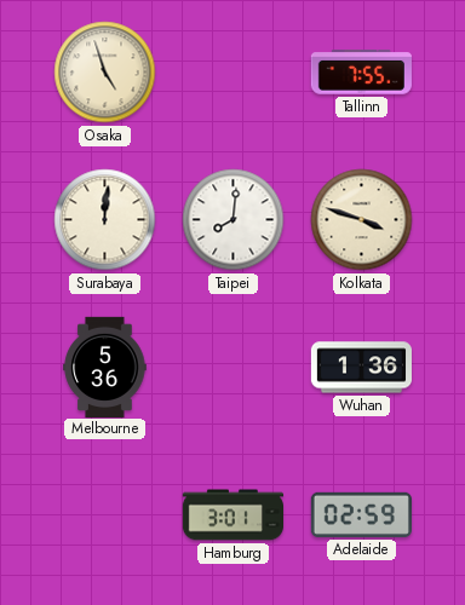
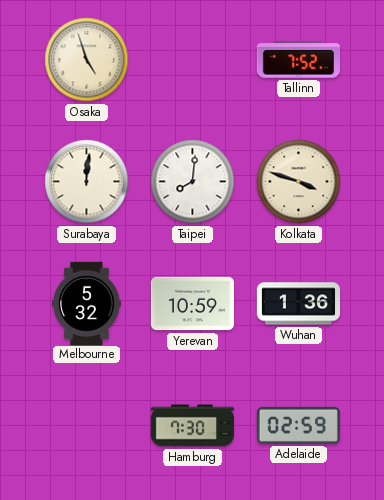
Tallinn: 7:55 -> 7:52
Melbourne: 5:36 -> 5:32
Yerevan: none -> 10:59
Hamburg: 3:01 -> 7:30
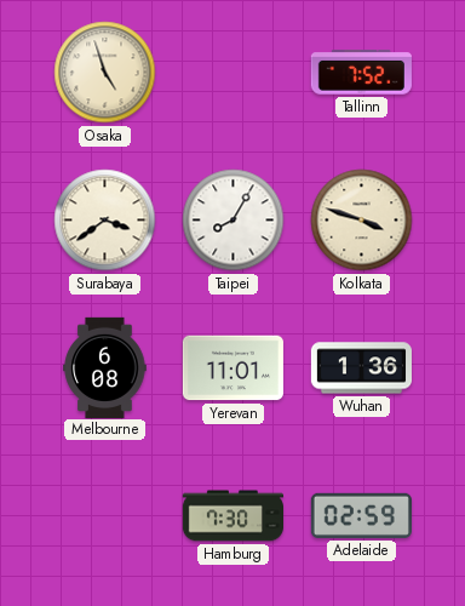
Surabaya: 12:01 -> 3:39
Taipei: 8:01 -> 8:05
Melbourne: 5:32 -> 6:08
Yerevan: 10:59 -> 11:01
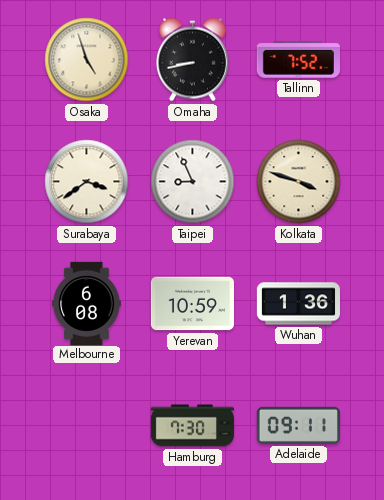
Omaha: none -> 8:43
Taipei: 8:05 -> 8:56
Yerevan: 11:01 -> 10:59
Adelaide: 02:59 -> 09:11
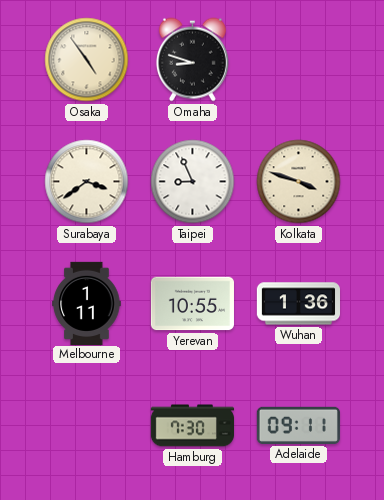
Osaka: 4:57 -> 4:54
Omaha: 8:43 -> 8:48
Tallinn: 7:52 -> none
Melbourne: 6:08 -> 1:11
Yerevan: 10:59 -> 10:55
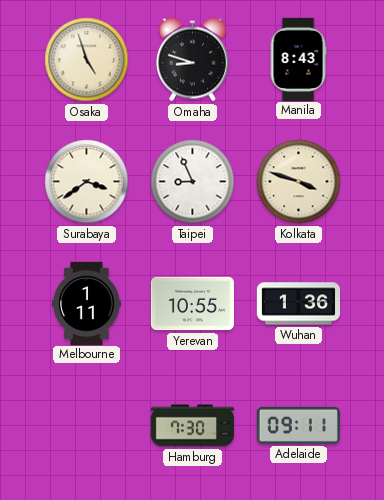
Osaka: 4:54 -> 4:57
Manila: none -> 8:43
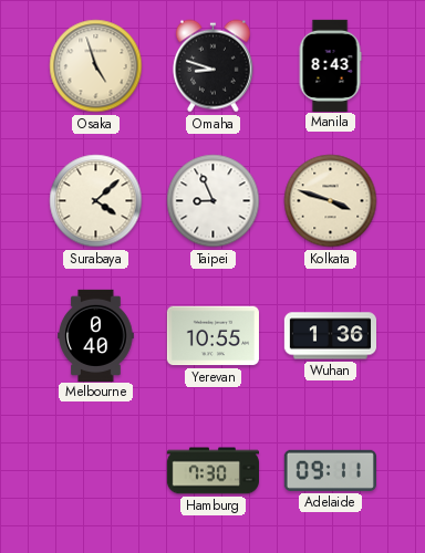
Surabaya: 3:39 -> 4:08
Melbourne: 1:11 -> 0:40
